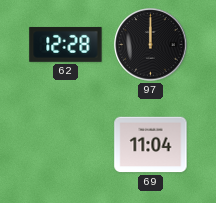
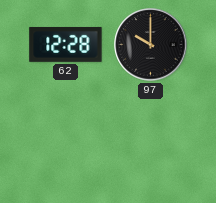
97: 12:00 -> 10:00
69: 11:04 -> none
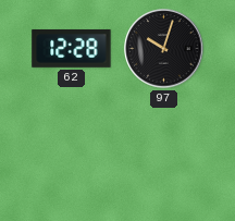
97: 10:00 -> 10:03
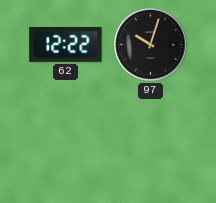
62: 12:28 -> 12:22
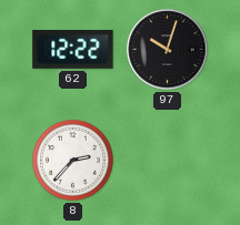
8: none -> 2:37
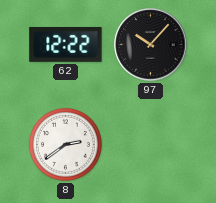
97: 10:03 -> 10:07
8: 2:37 -> 2:39
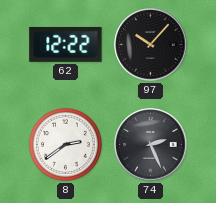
74: none -> 2:26
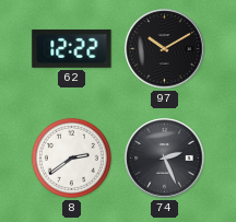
97: 10:07 -> 10:10
